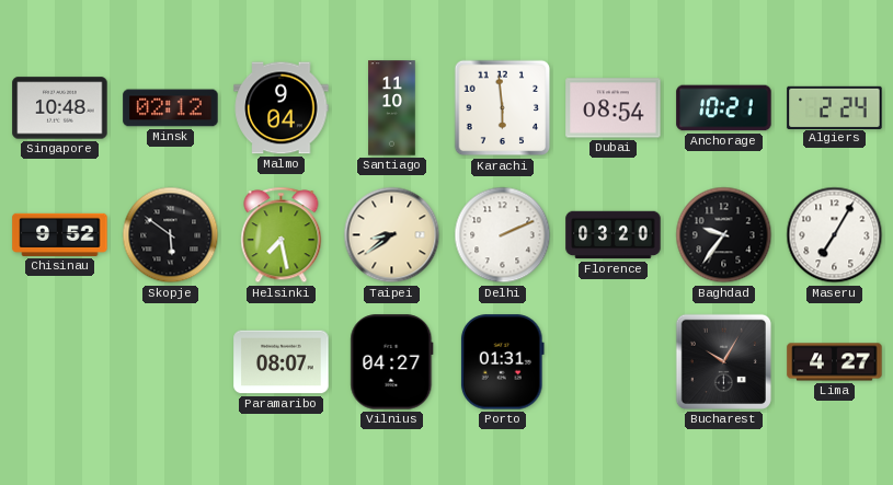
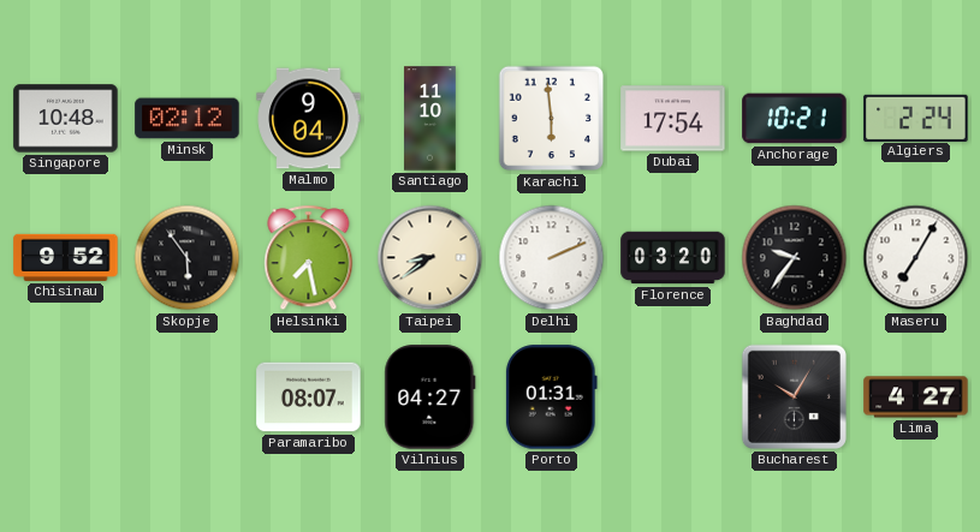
Dubai: 08:54 -> 17:54
Skopje: 5:51 -> 5:54
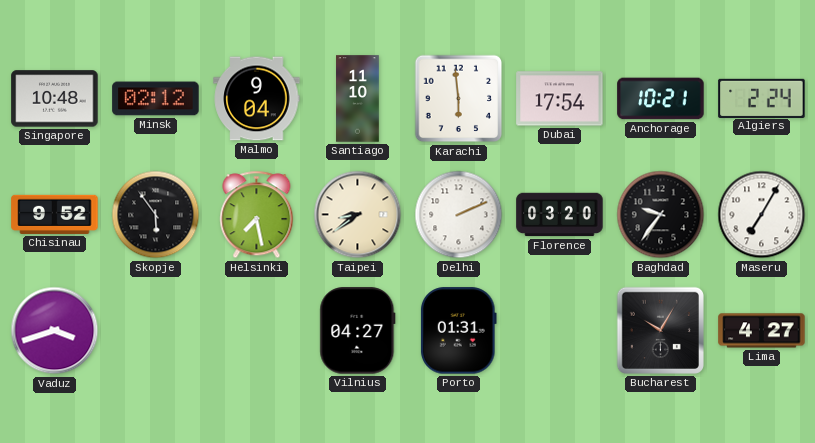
Vaduz: none -> 3:42
Paramaribo: 08:07 -> none
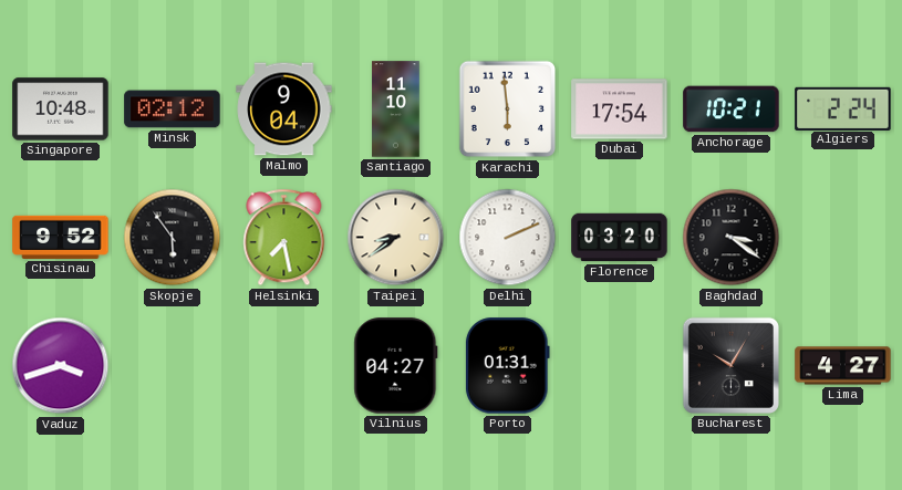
Baghdad: 9:36 -> 3:21
Maseru: 7:05 -> none
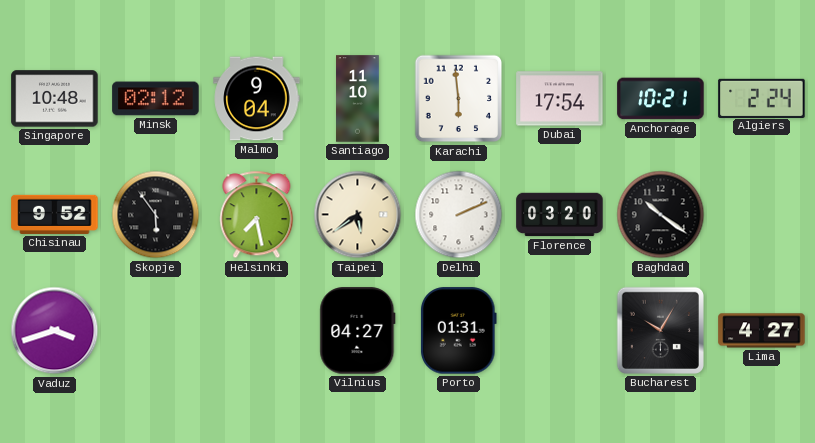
Taipei: 8:39 -> 5:39
Baghdad: 3:21 -> 10:21
